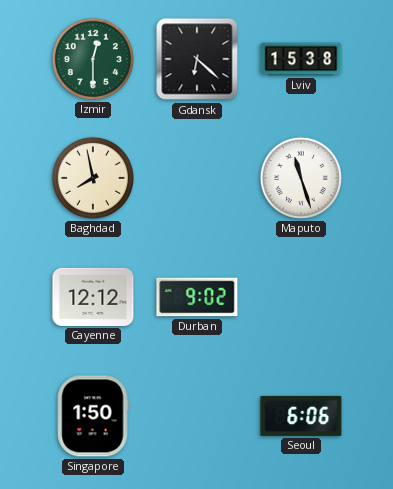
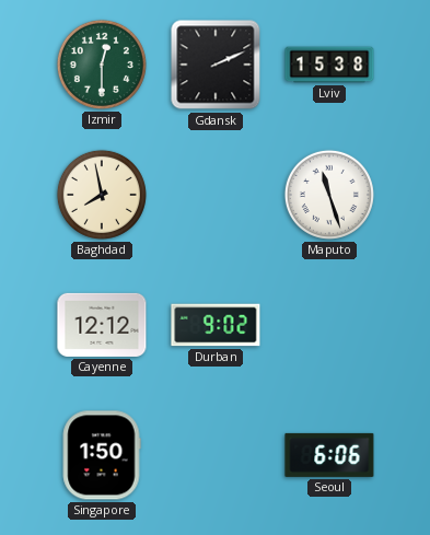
Gdansk: 6:22 -> 2:11
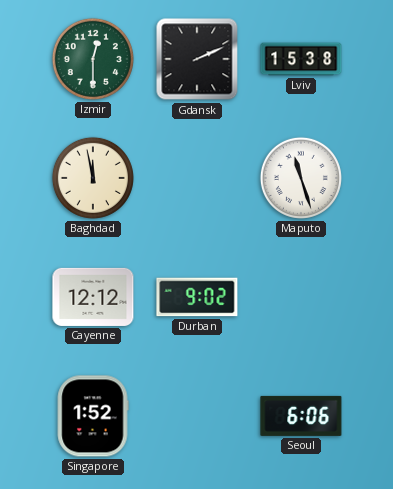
Baghdad: 7:58 -> 11:58
Singapore: 1:50 -> 1:52
